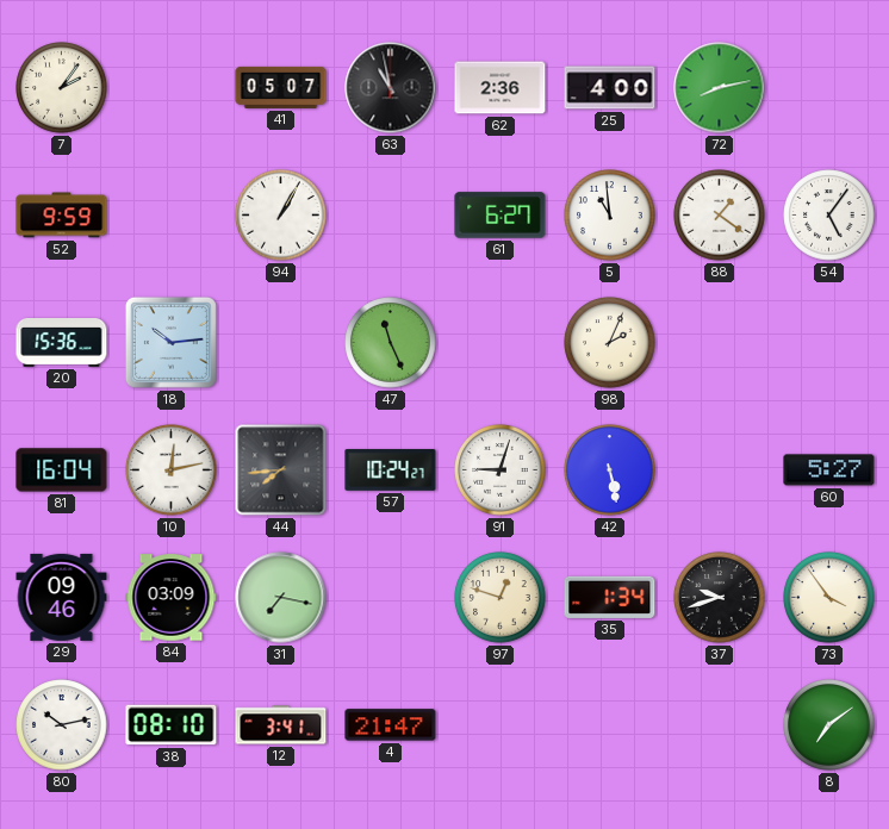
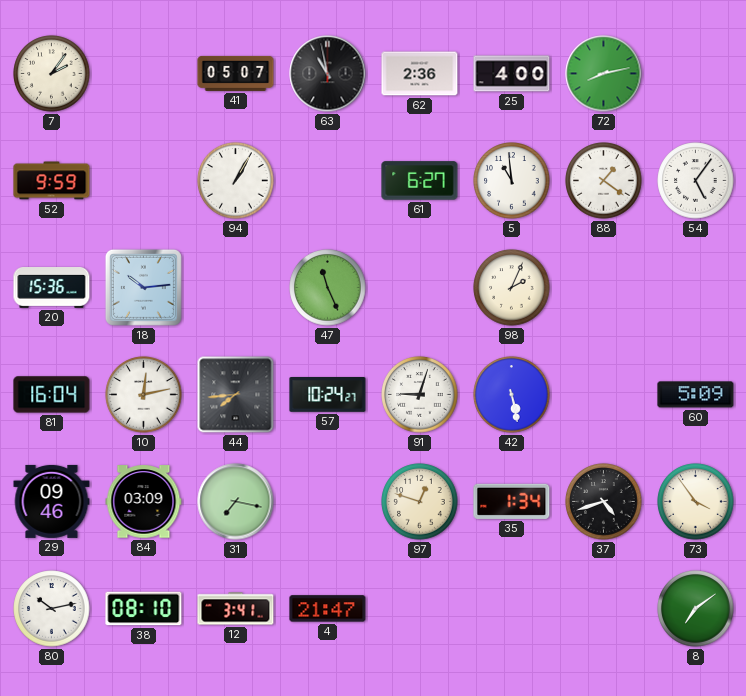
60: 5:27 -> 5:09
37: 9:42 -> 4:42
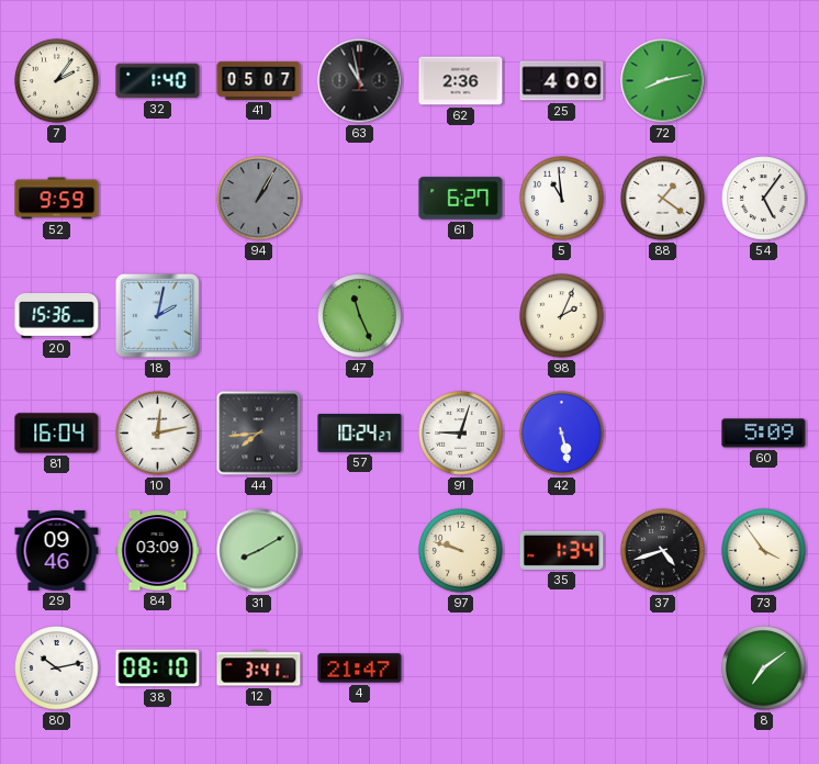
32: none -> 1:40
94 dial: white -> grey
18: 10:14 -> 2:02
31: 7:17 -> 8:10
97: 12:48 -> 9:48
